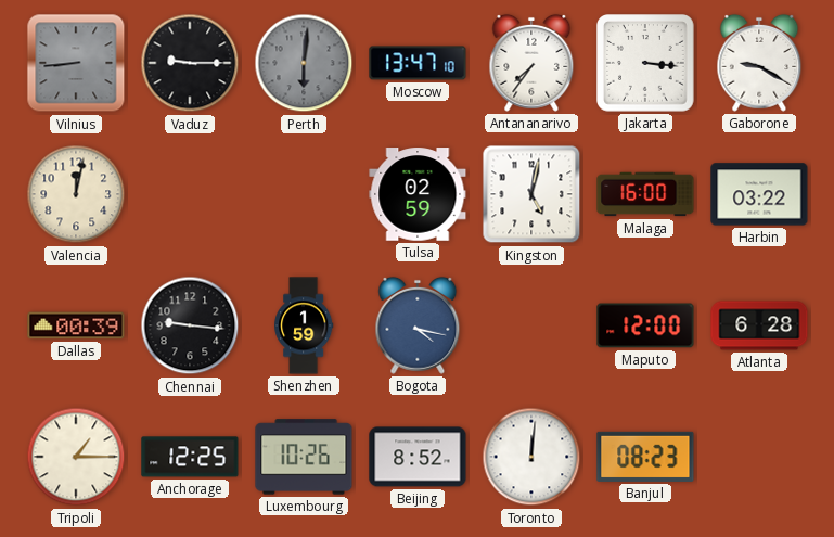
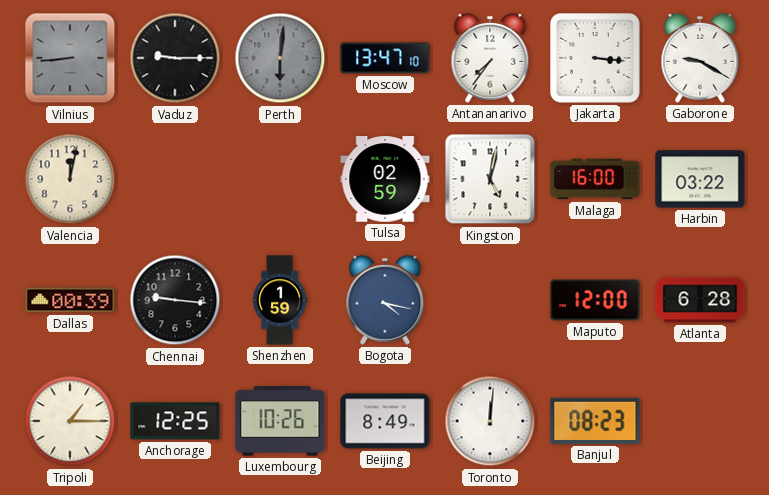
Beijing: 8:52 -> 8:49
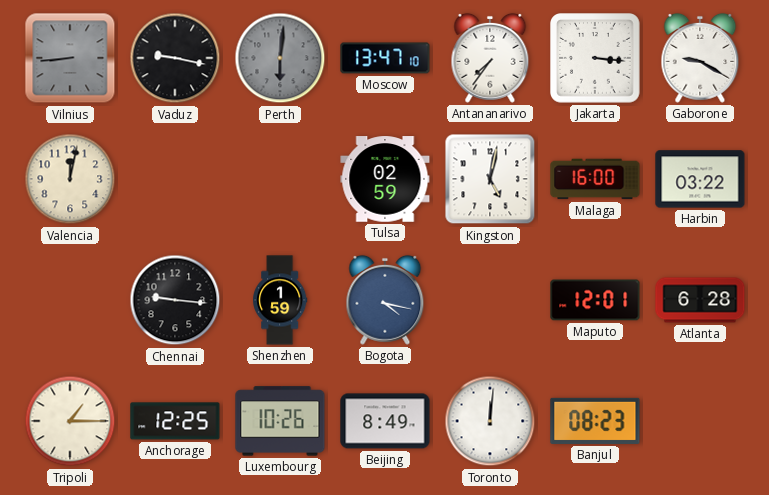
Vaduz: 9:15 -> 9:17
Dallas: 00:39 -> none
Maputo: 12:00 -> 12:01
